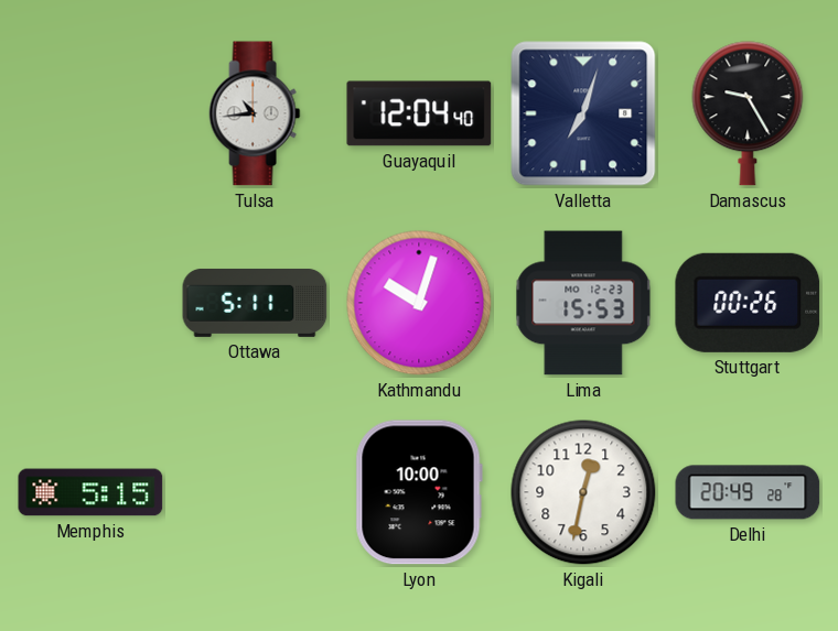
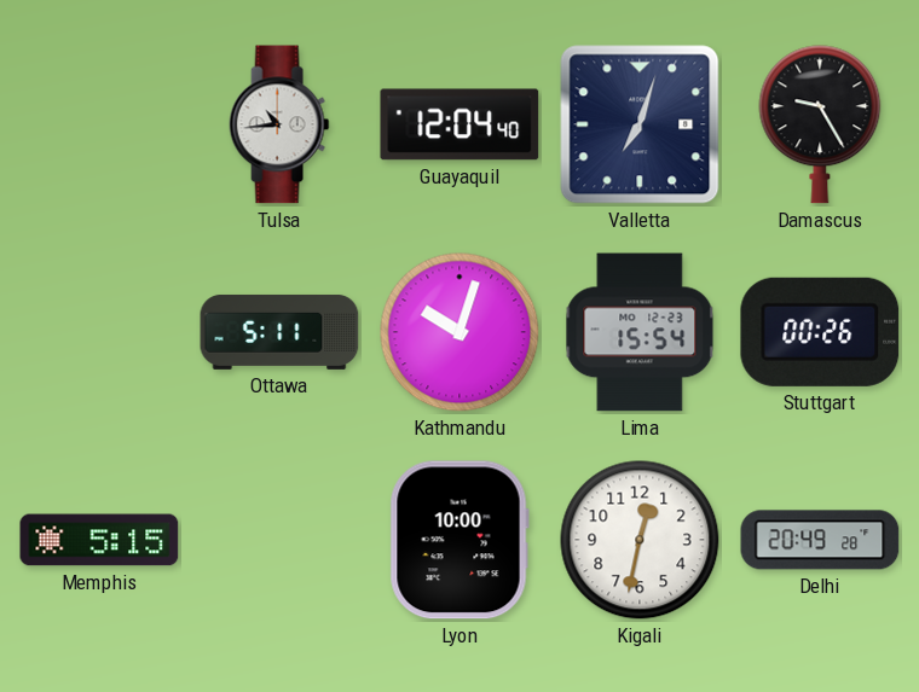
Lima: 15:53 -> 15:54
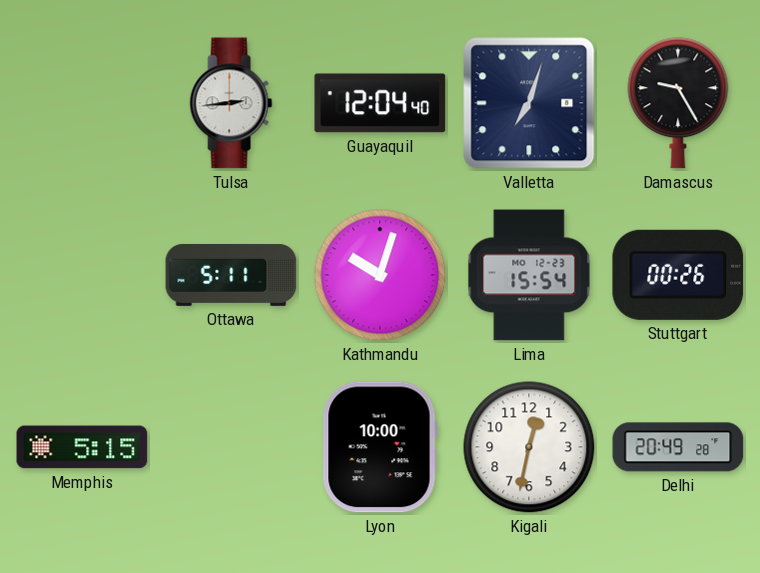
Tulsa: 10:44 -> 2:44
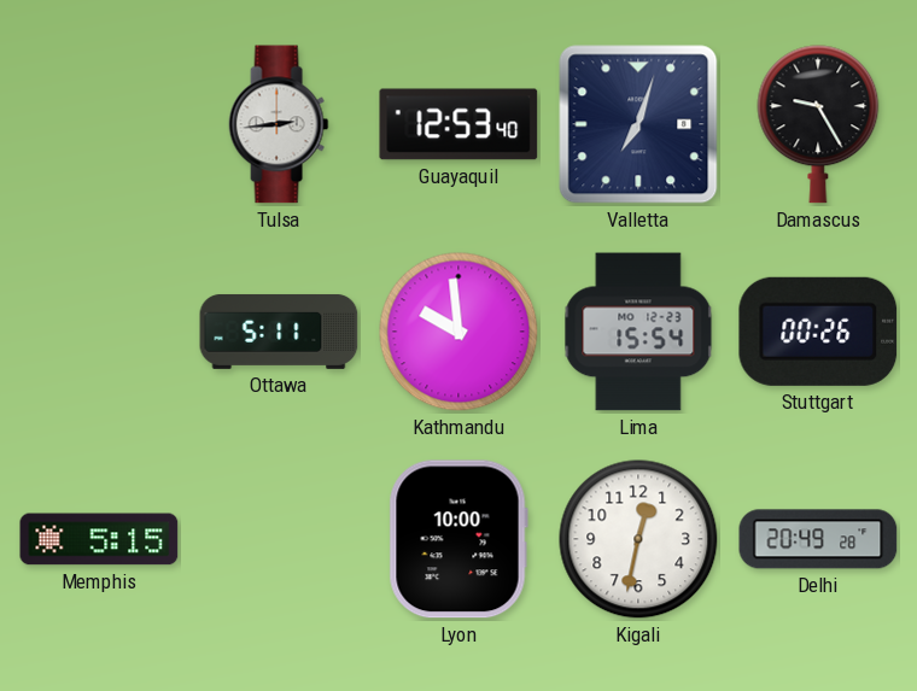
Guayaquil: 12:04 -> 12:53
Kathmandu: 10:03 -> 9:59
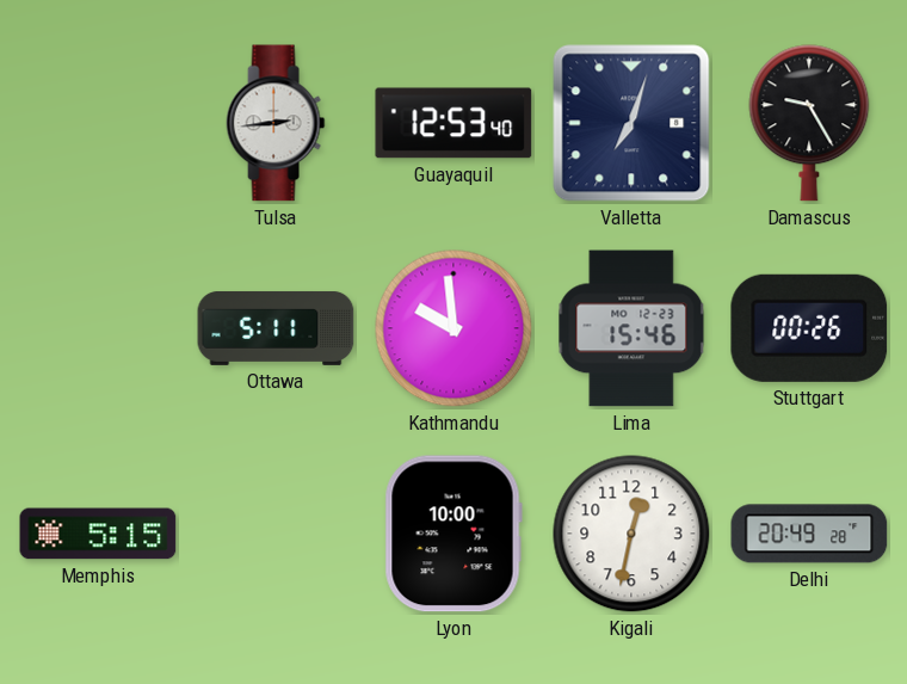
Lima: 15:54 -> 15:46
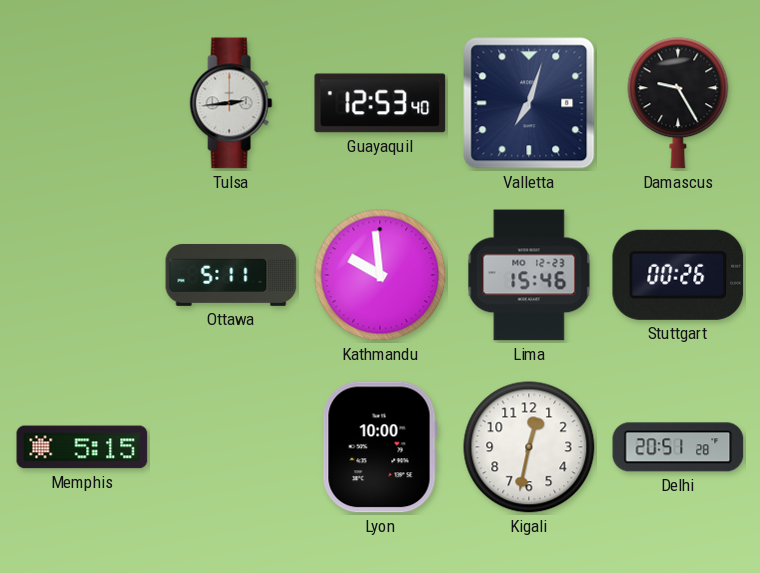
Delhi: 20:49 -> 20:51
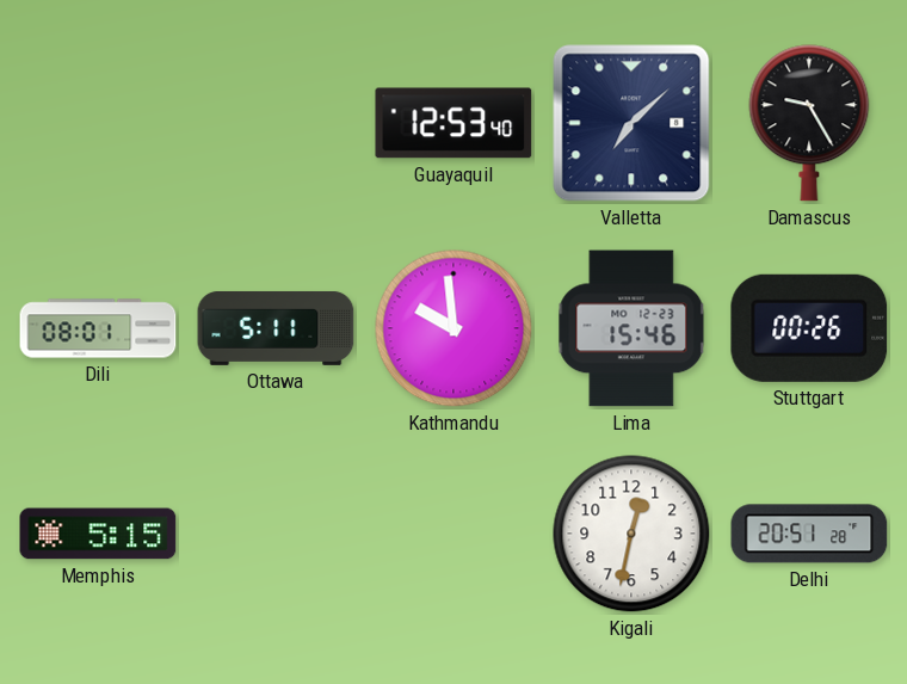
Tulsa: 2:44 -> none
Valletta: 7:03 -> 7:08
Dili: none -> 08:01
Lyon: 10:00 -> none
